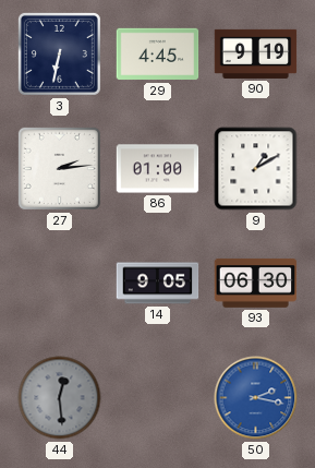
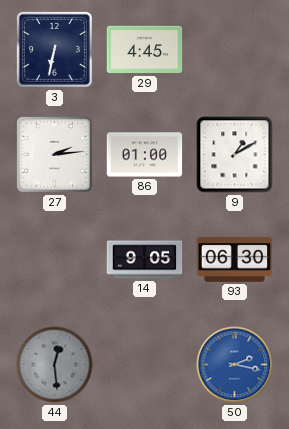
90: 9:19 -> none
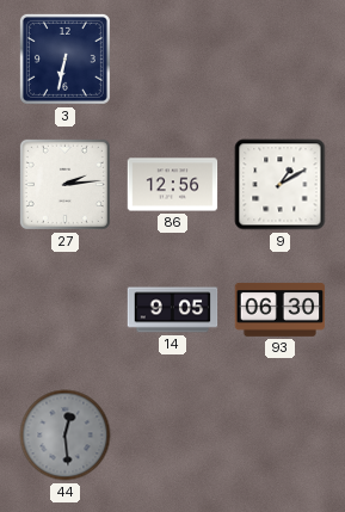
29: 4:45 -> none
86: 01:00 -> 12:56
50: 2:17 -> none
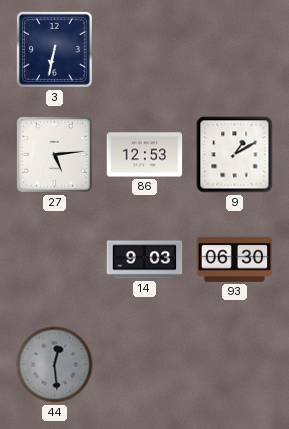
27: 2:14 -> 5:14
86: 12:56 -> 12:53
14: 9:05 -> 9:03
